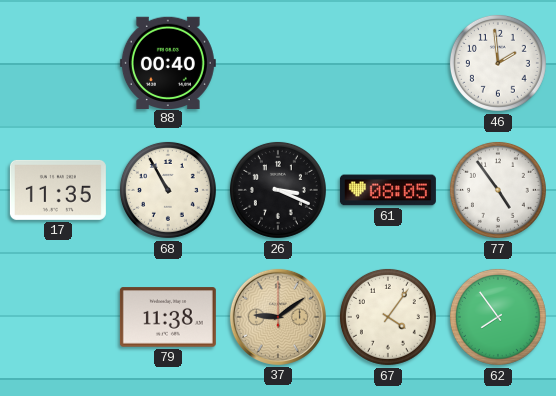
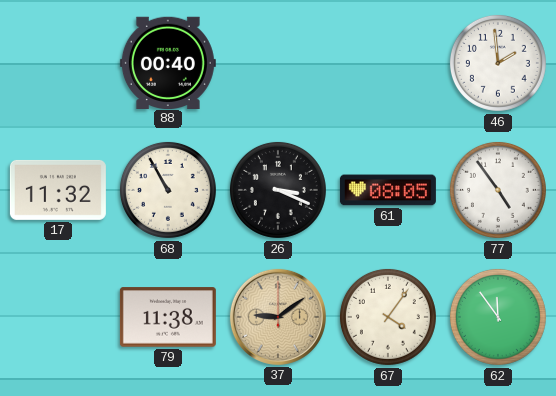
17: 11:35 -> 11:32
62: 7:54 -> 11:54
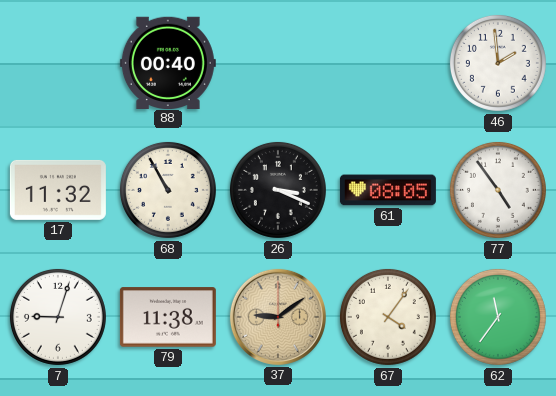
7: none -> 9:03
62: 11:54 -> 11:36
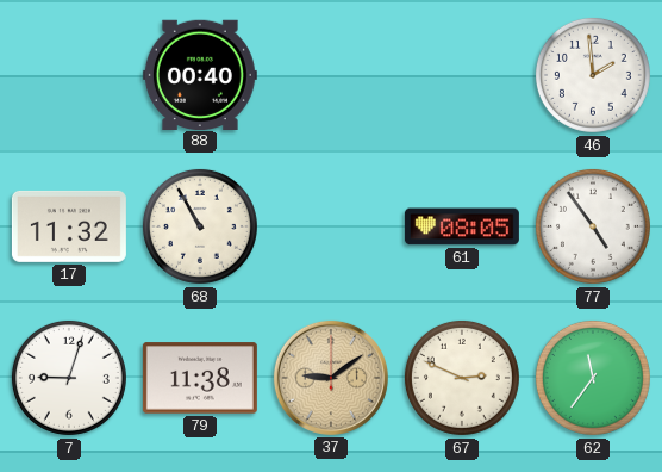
26: 3:19 -> none
67: 4:06 -> 2:49
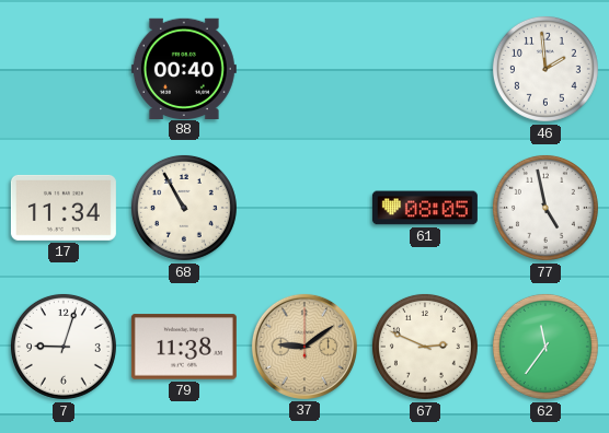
17: 11:32 -> 11:34
77: 4:54 -> 4:58
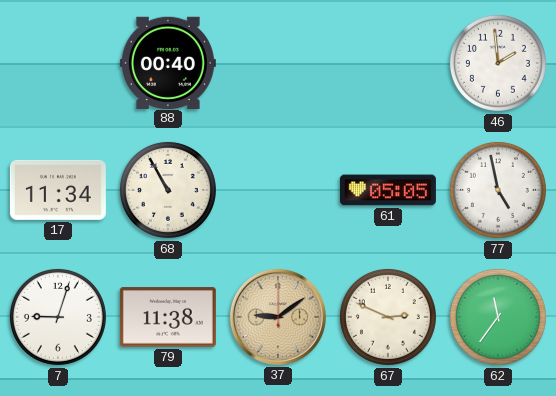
61: 08:05 -> 05:05
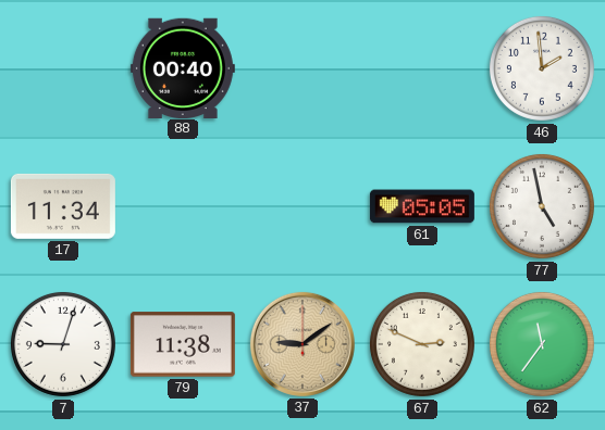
68: 10:55 -> none
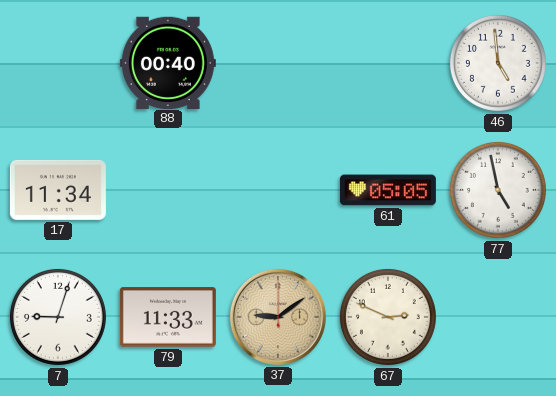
46: 1:59 -> 4:59
79: 11:38 -> 11:33
62: 11:36 -> none
